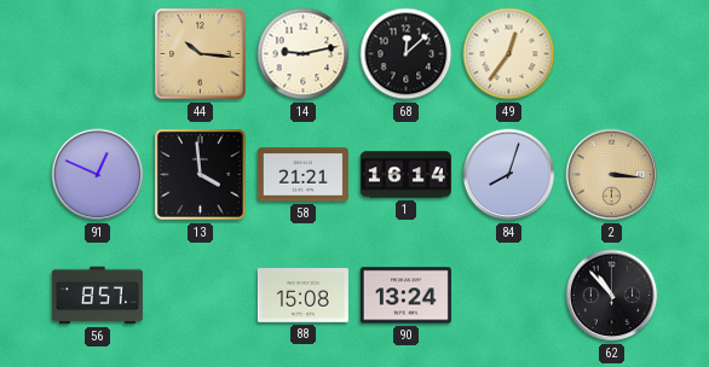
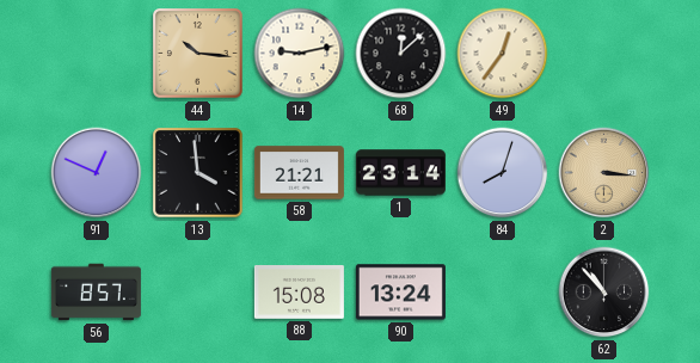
1: 16:14 -> 23:14
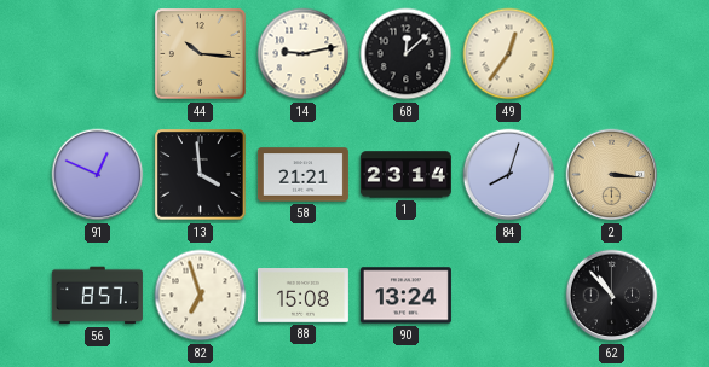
82: none -> 6:57
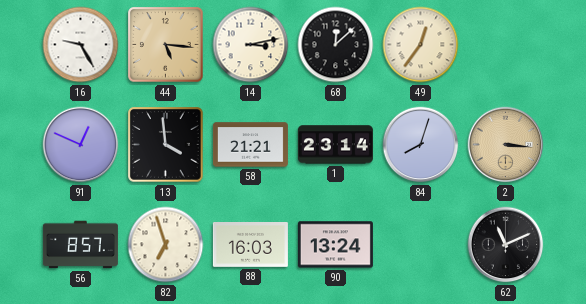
16: none -> 9:25
44: 10:16 -> 5:16
14: 9:13 -> 3:13
88: 15:08 -> 16:03
62: 10:53 -> 11:11
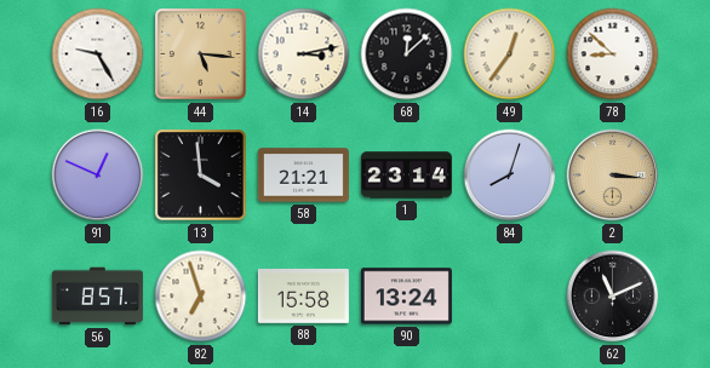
78: none -> 8:52
88: 16:03 -> 15:58
